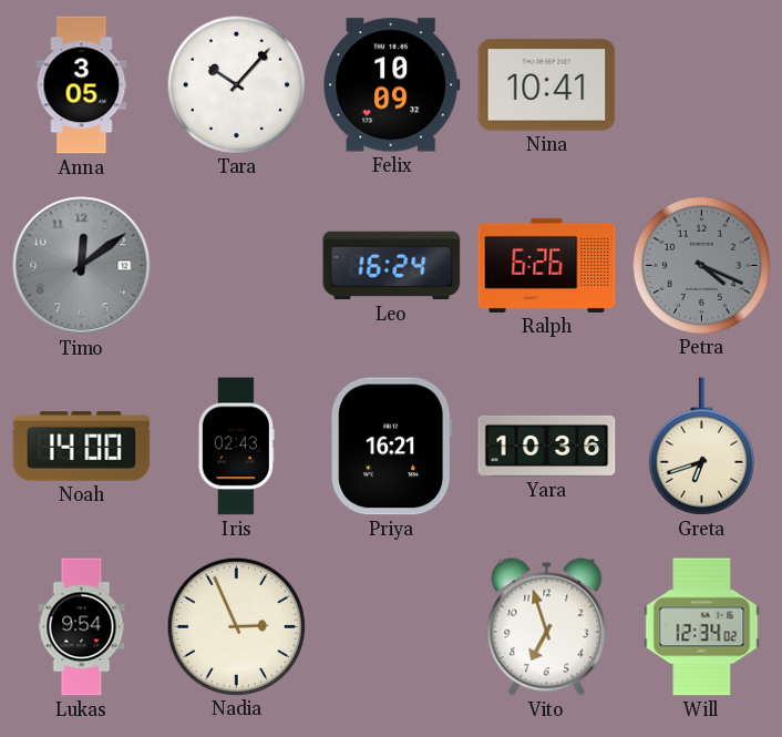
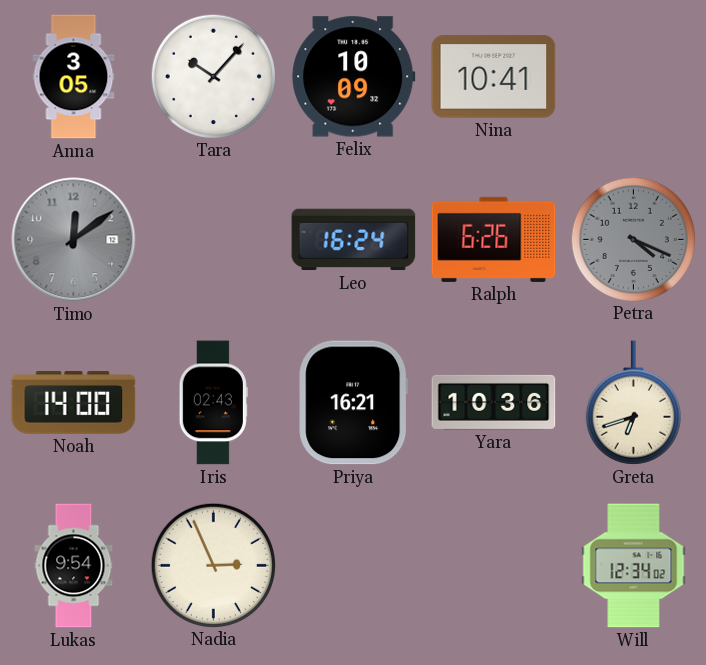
Vito: 6:57 -> none
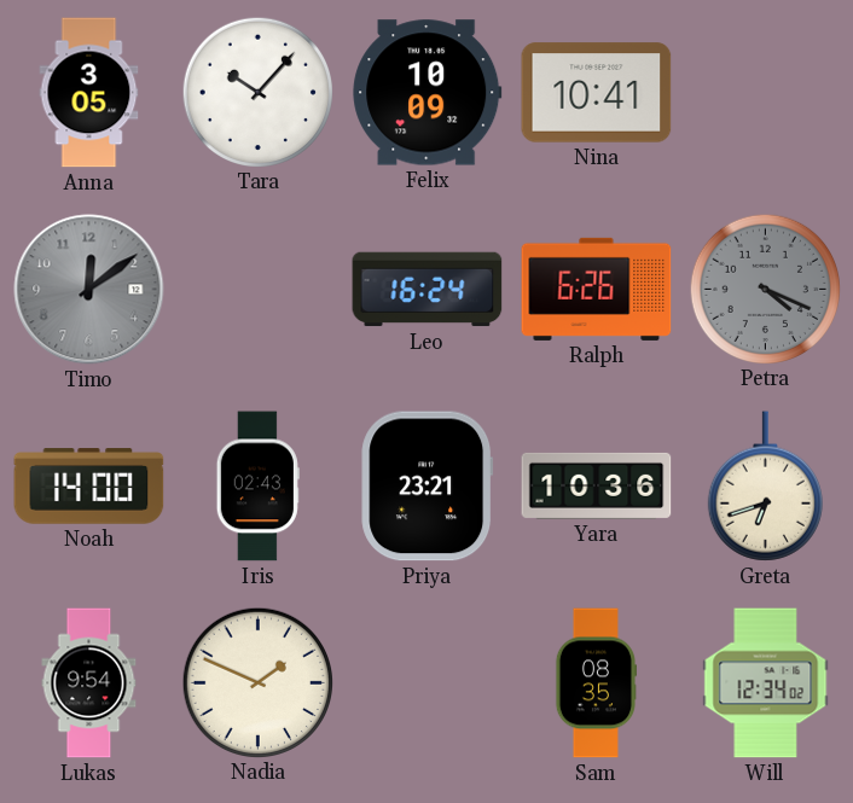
Priya: 16:21 -> 23:21
Nadia: 2:56 -> 1:49
Sam: none -> 08:35
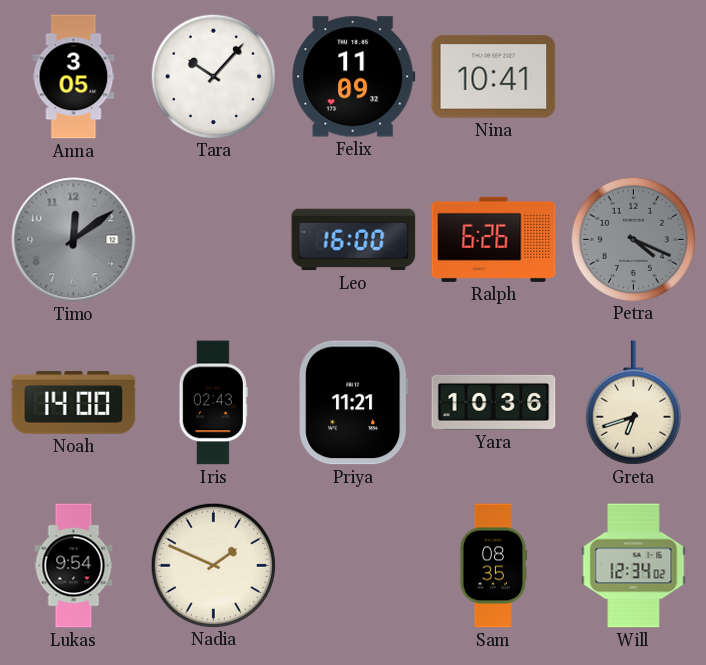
Felix: 10:09 -> 11:09
Leo: 16:24 -> 16:00
Priya: 23:21 -> 11:21
